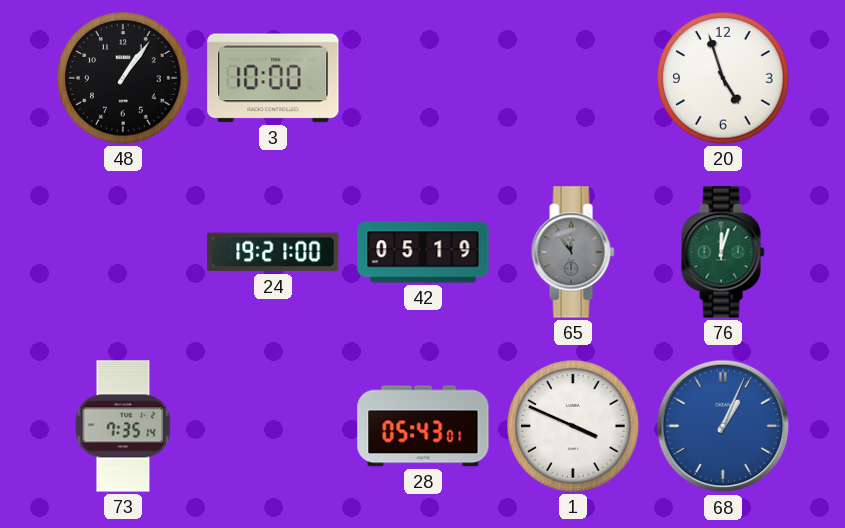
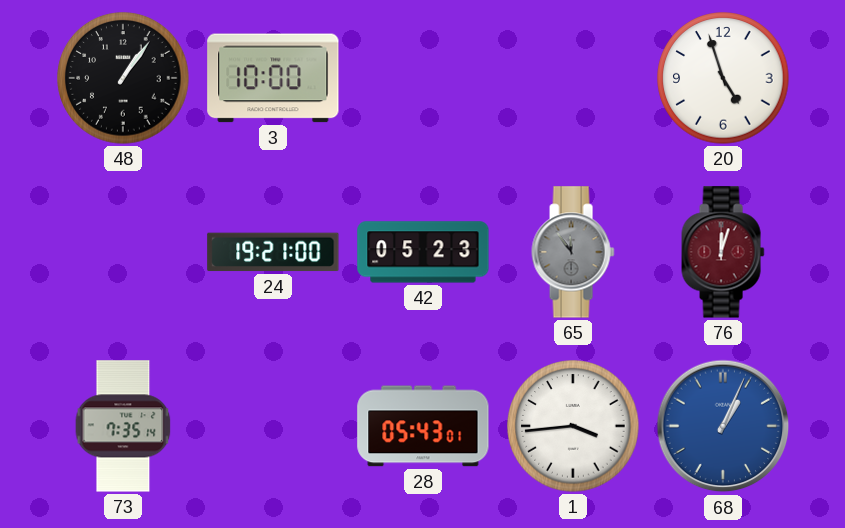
42: 05:19 -> 05:23
76 dial: green -> burgundy
1: 3:49 -> 3:44
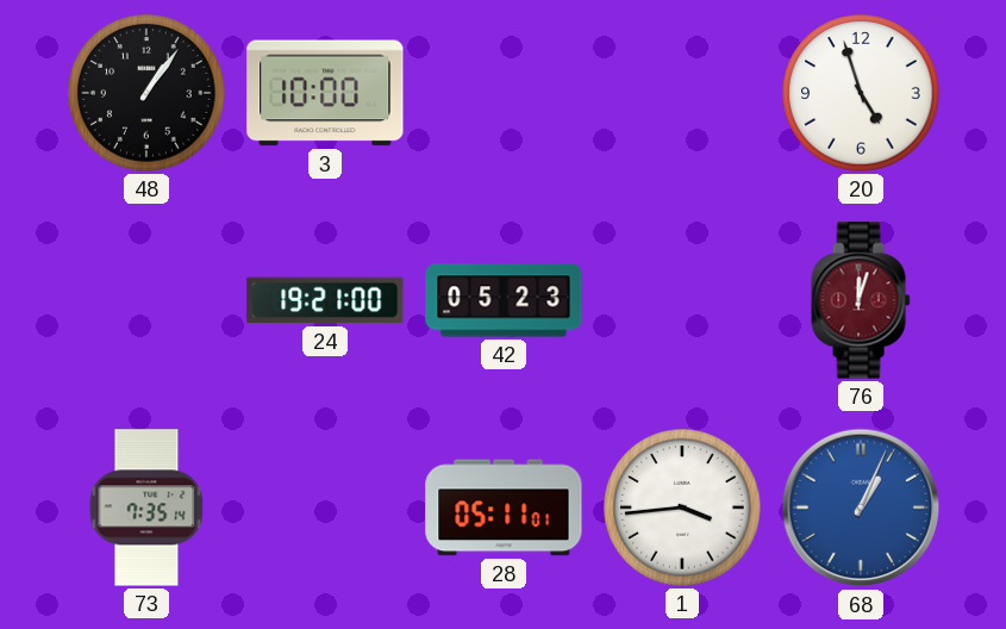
65: 11:54 -> none
28: 05:43 -> 05:11
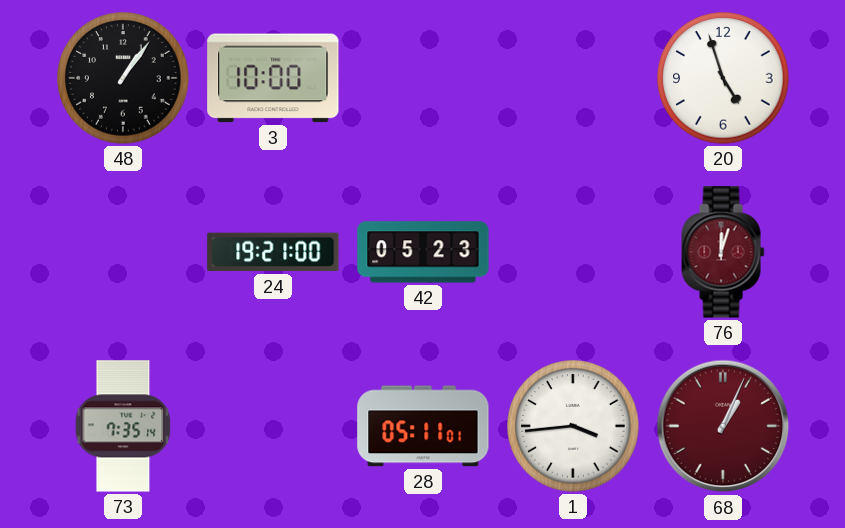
68 dial: blue -> burgundy
